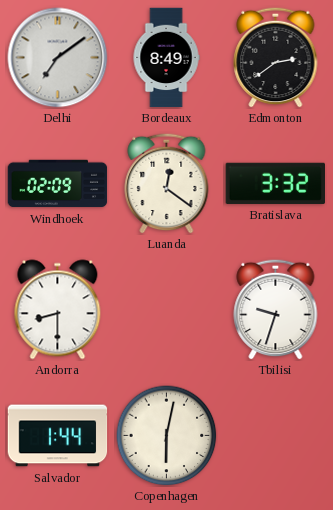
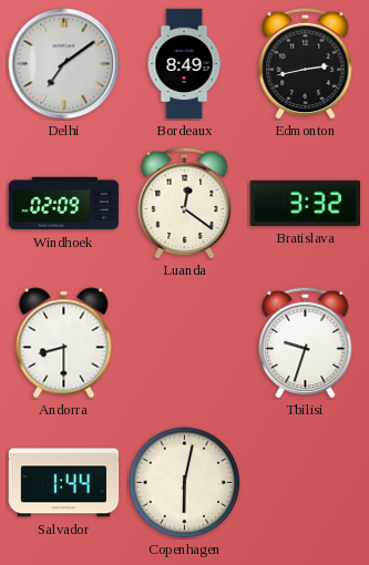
Edmonton: 2:39 -> 2:43
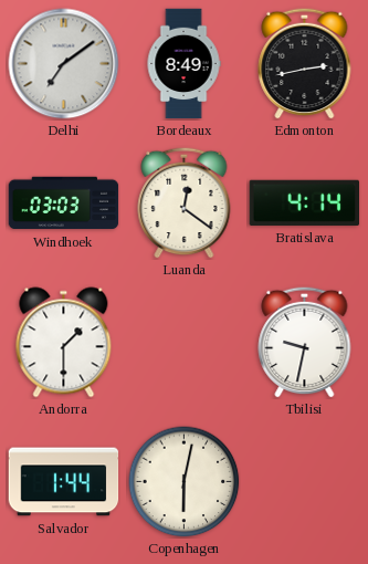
Windhoek: 02:09 -> 03:03
Bratislava: 3:32 -> 4:14
Andorra: 8:30 -> 1:30
Tbilisi: 9:33 -> 9:32
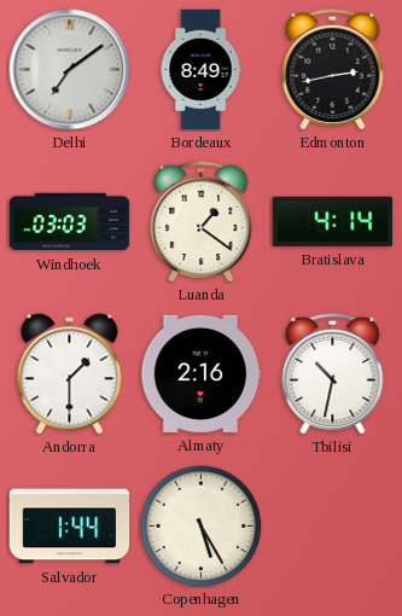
Luanda: 12:21 -> 1:21
Almaty: none -> 2:16
Tbilisi: 9:32 -> 10:32
Copenhagen: 6:02 -> 5:25
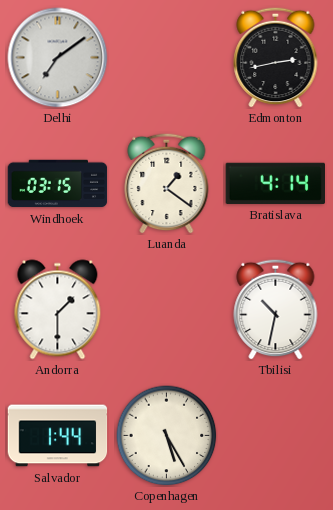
Bordeaux: 8:49 -> none
Windhoek: 03:03 -> 03:15
Almaty: 2:16 -> none
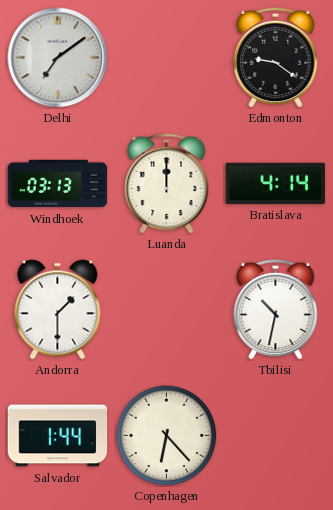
Edmonton: 2:43 -> 9:21
Windhoek: 03:15 -> 03:13
Luanda: 1:21 -> 12:00
Copenhagen: 5:25 -> 6:23
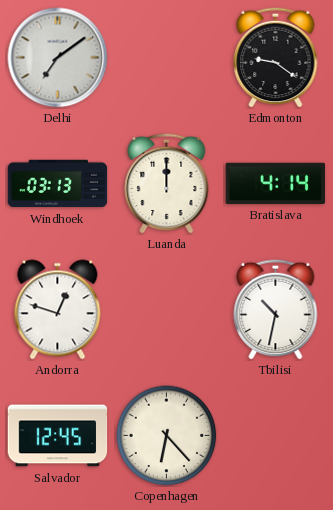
Andorra: 1:30 -> 12:48
Salvador: 1:44 -> 12:45
